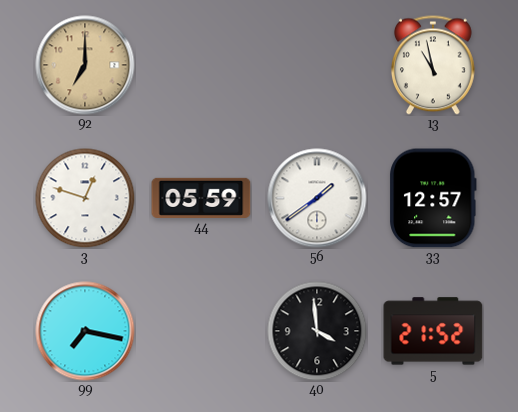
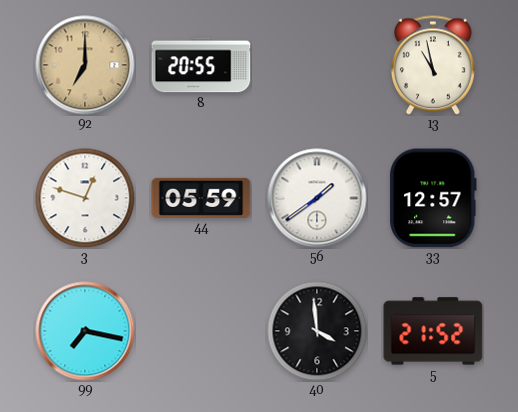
8: none -> 20:55
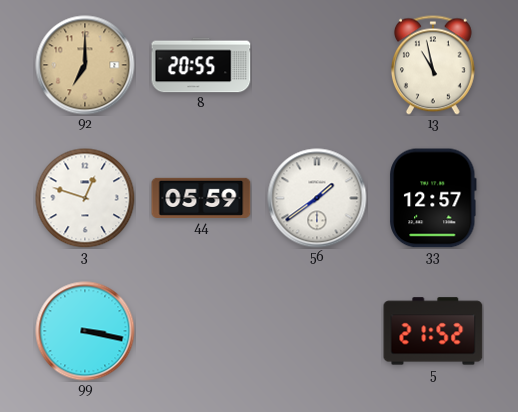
99: 7:17 -> 3:17
40: 3:59 -> none
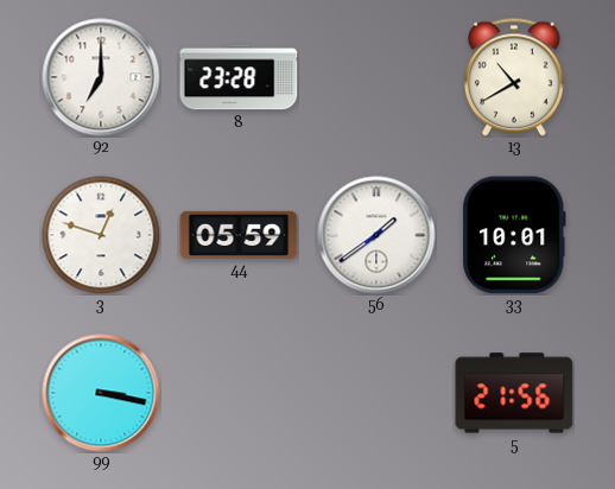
92 dial: champagne -> white
8: 20:55 -> 23:28
13: 10:58 -> 10:40
33: 12:57 -> 10:01
5: 21:52 -> 21:56
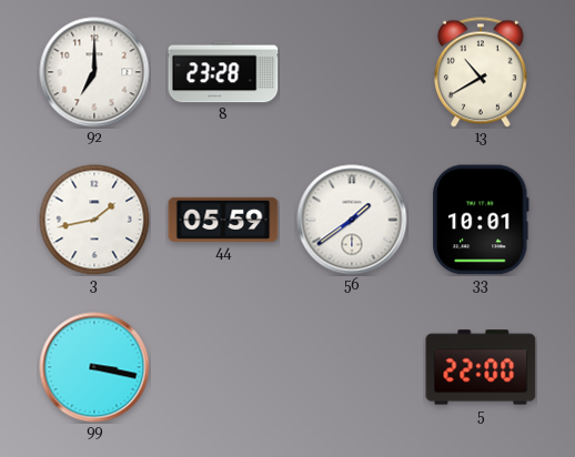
3: 12:48 -> 1:43
5: 21:56 -> 22:00
